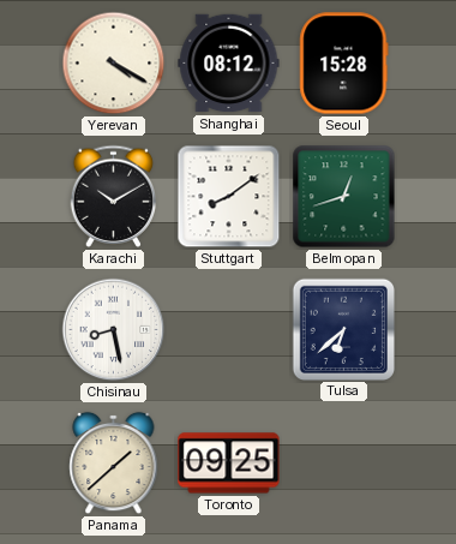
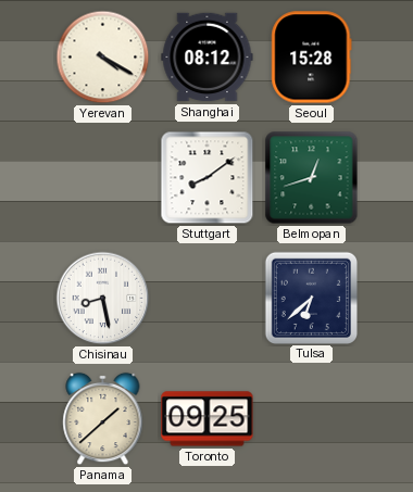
Karachi: 10:10 -> none
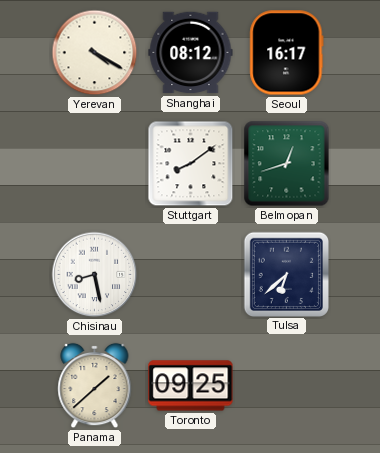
Seoul: 15:28 -> 16:17
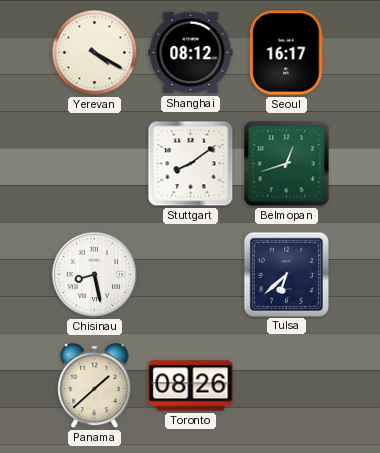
Toronto: 09:25 -> 08:26
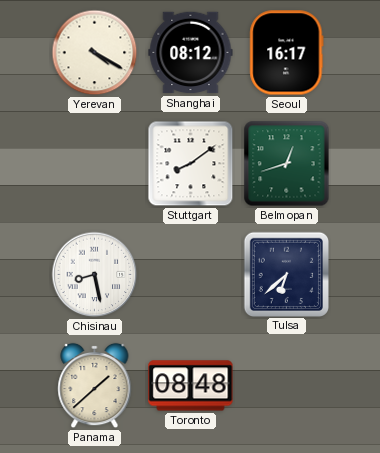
Toronto: 08:26 -> 08:48
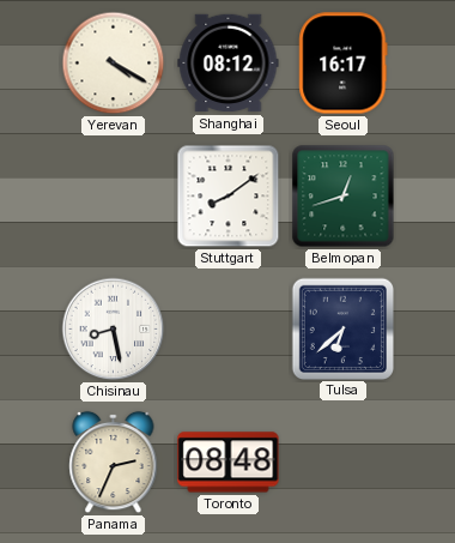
Panama: 1:38 -> 2:34
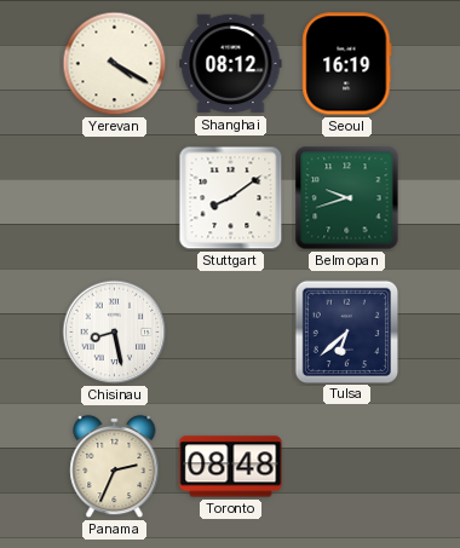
Seoul: 16:17 -> 16:19
Belmopan: 12:42 -> 9:42
